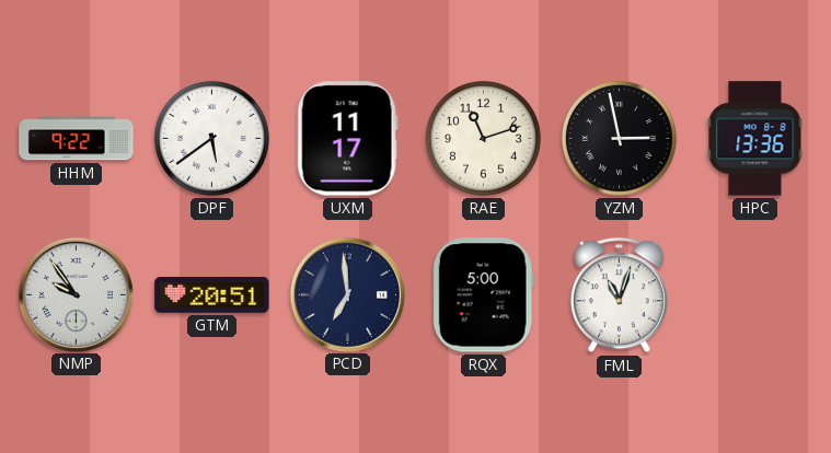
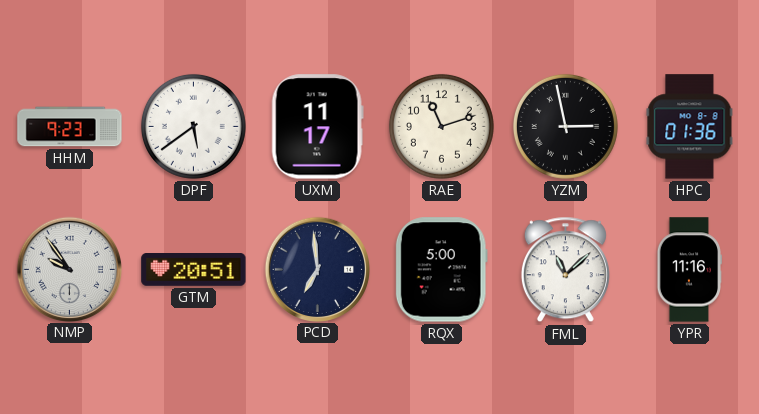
HHM: 9:22 -> 9:23
HPC: 13:36 -> 01:36
FML: 11:03 -> 11:08
YPR: none -> 11:16
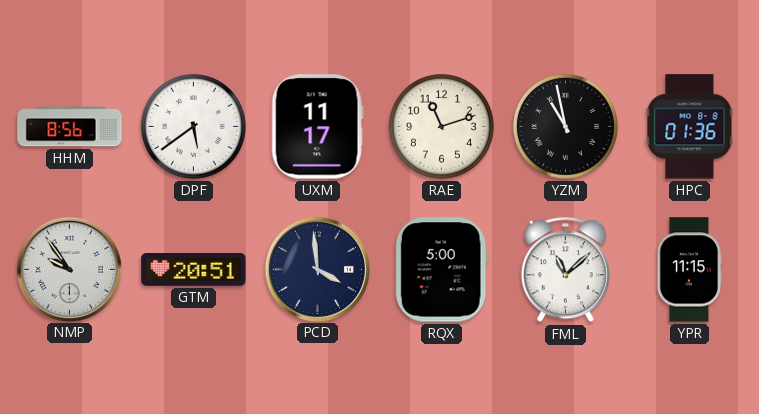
HHM: 9:23 -> 8:56
YZM: 2:58 -> 10:58
PCD: 6:59 -> 3:59
YPR: 11:16 -> 11:15
